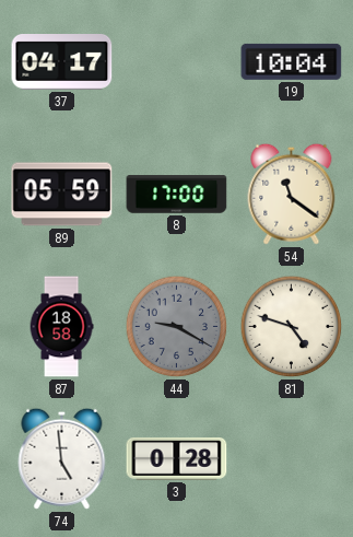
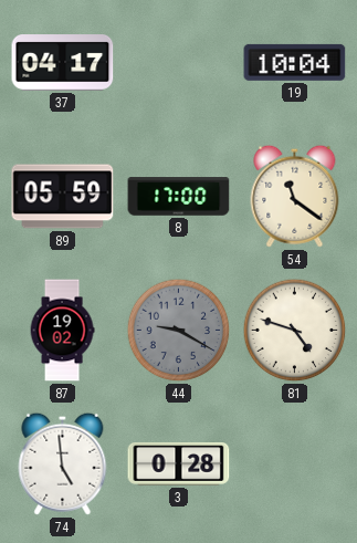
87: 18:58 -> 19:02
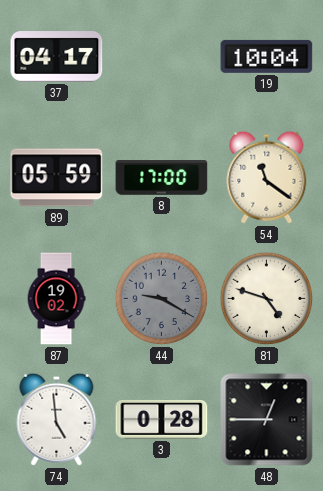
48: none -> 12:45
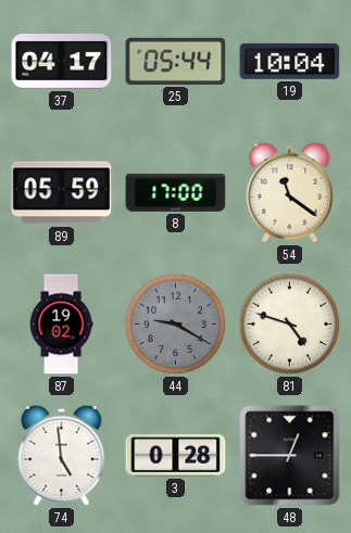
25: none -> 05:44
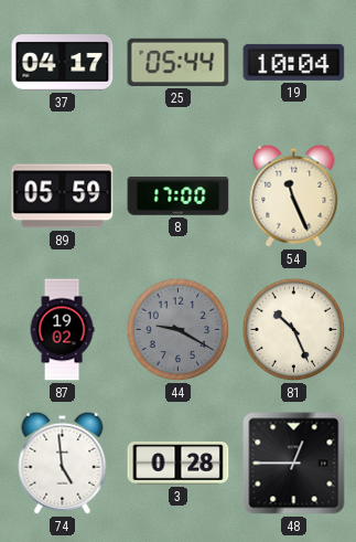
54: 11:21 -> 11:26
81: 4:48 -> 10:26
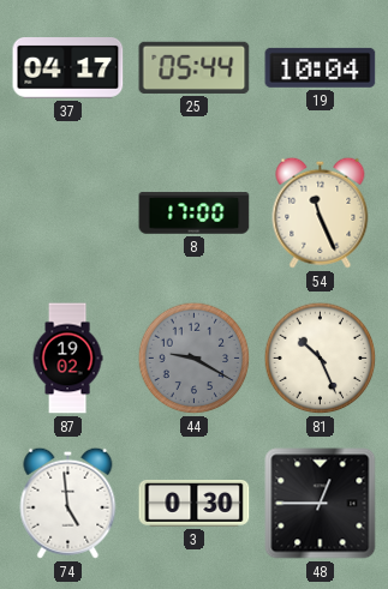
89: 05:59 -> none
3: 0:28 -> 0:30
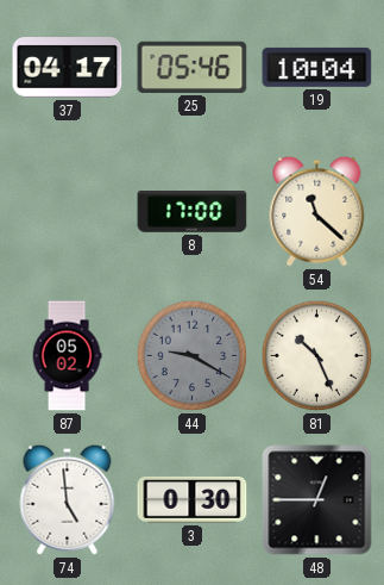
25: 05:44 -> 05:46
54: 11:26 -> 11:22
87: 19:02 -> 05:02
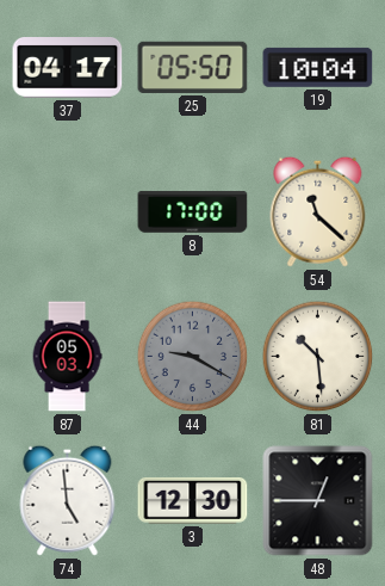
25: 05:46 -> 05:50
87: 05:02 -> 05:03
81: 10:26 -> 10:29
3: 0:30 -> 12:30
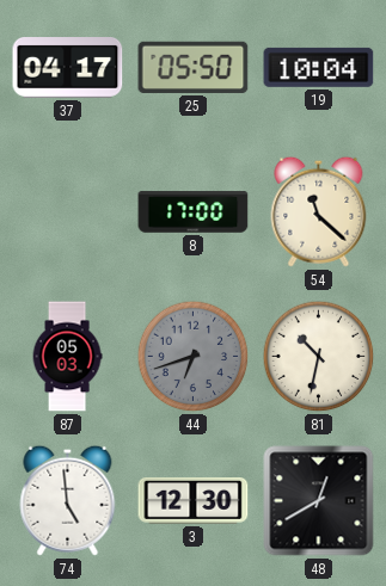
44: 9:20 -> 6:42
81: 10:29 -> 10:32
48: 12:45 -> 12:40
